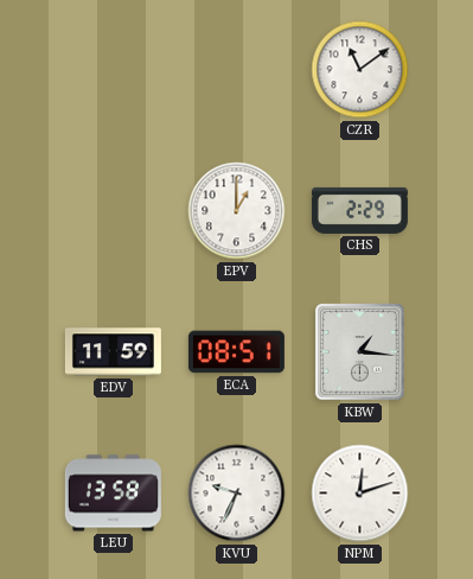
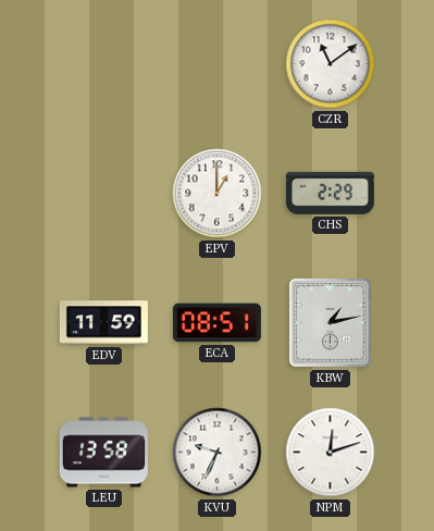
KBW: 1:16 -> 1:13
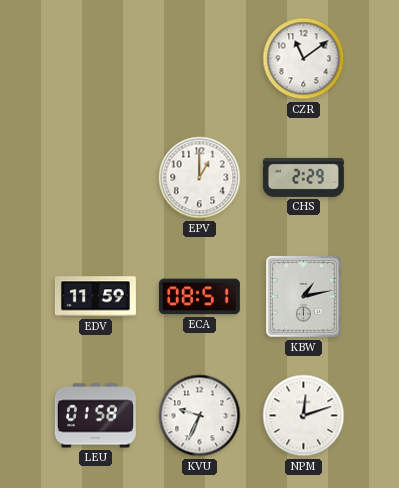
LEU: 13:58 -> 01:58
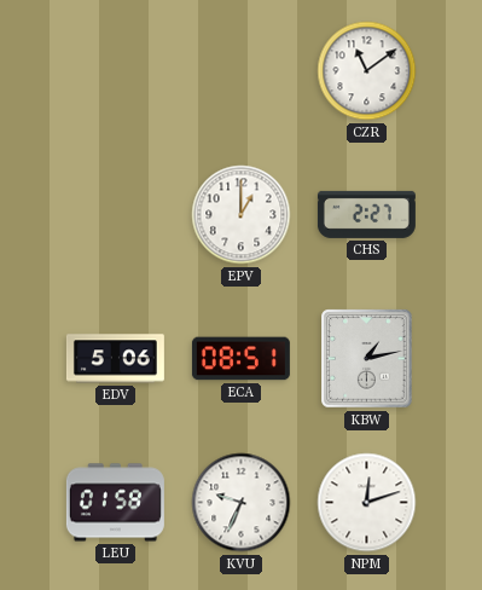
CHS: 2:29 -> 2:27
EDV: 11:59 -> 5:06
